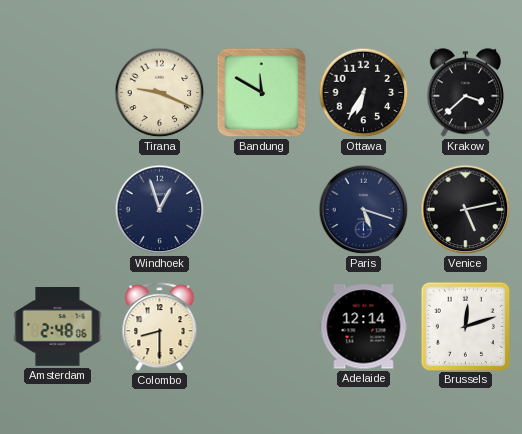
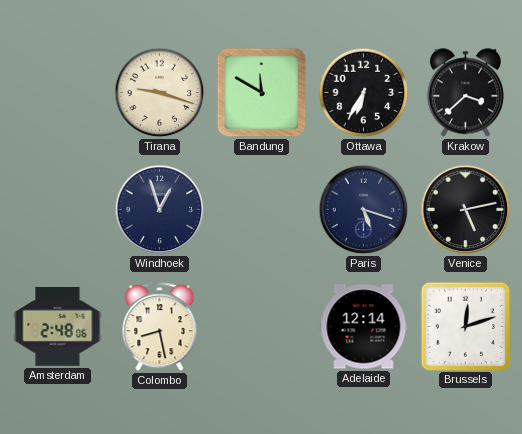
Tirana: 9:19 -> 9:18
Colombo: 8:30 -> 8:28
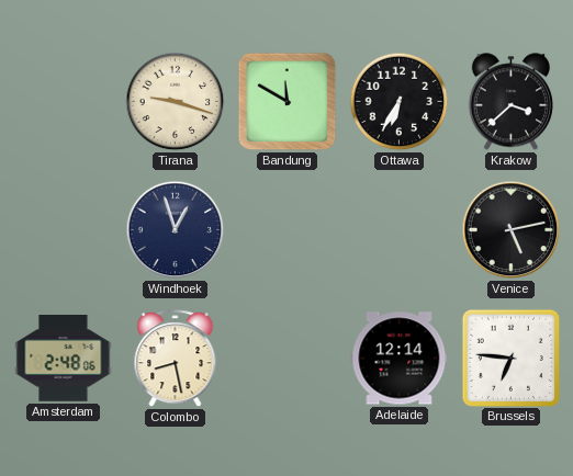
Paris: 5:18 -> none
Brussels: 12:12 -> 6:46
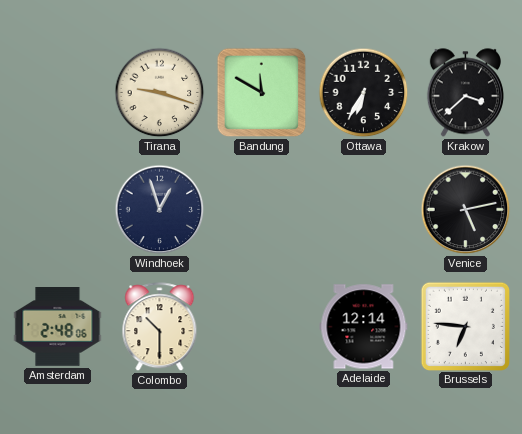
Colombo: 8:28 -> 10:30
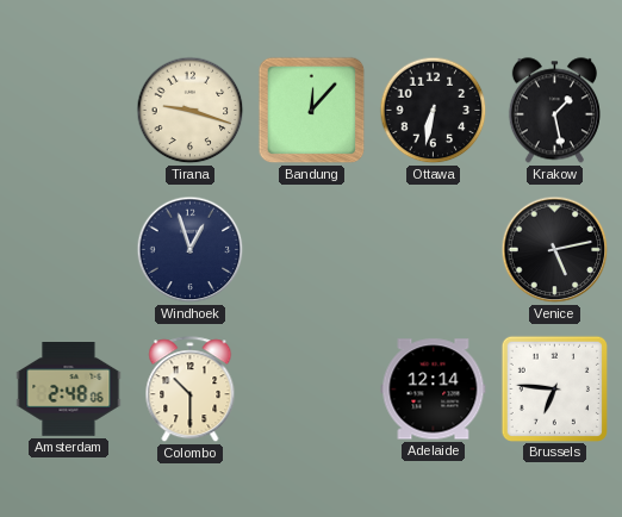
Bandung: 11:50 -> 12:07
Ottawa: 6:35 -> 6:32
Krakow: 3:38 -> 1:28
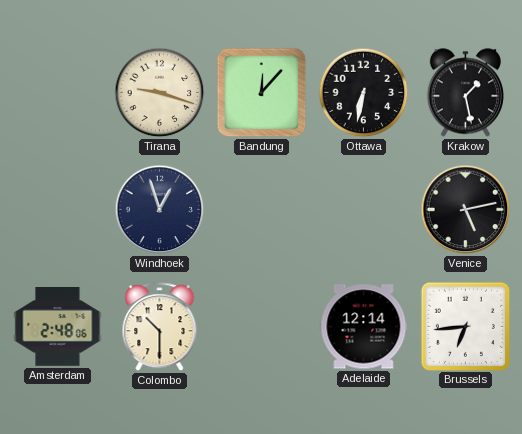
Brussels: 6:46 -> 6:44
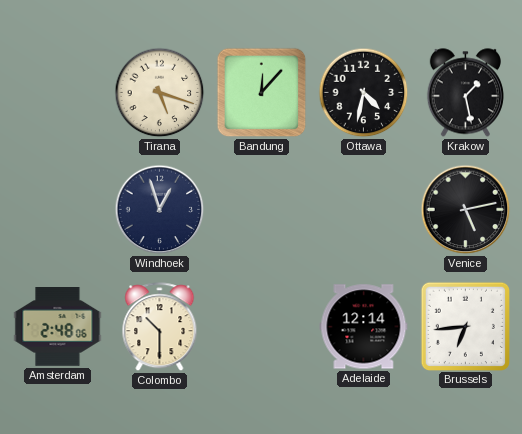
Tirana: 9:18 -> 5:18
Ottawa: 6:32 -> 4:32
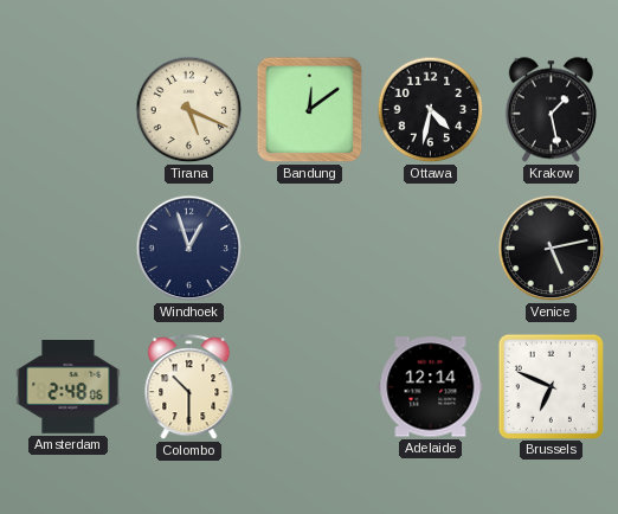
Tirana: 5:18 -> 5:19
Bandung: 12:07 -> 12:09
Brussels: 6:44 -> 6:49
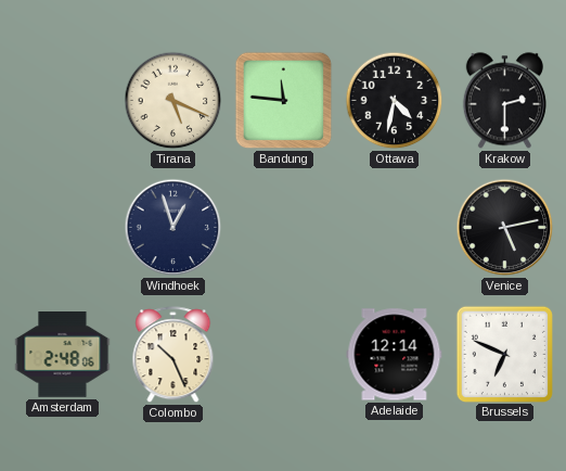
Bandung: 12:09 -> 11:46
Krakow: 1:28 -> 2:30
Colombo: 10:30 -> 10:26
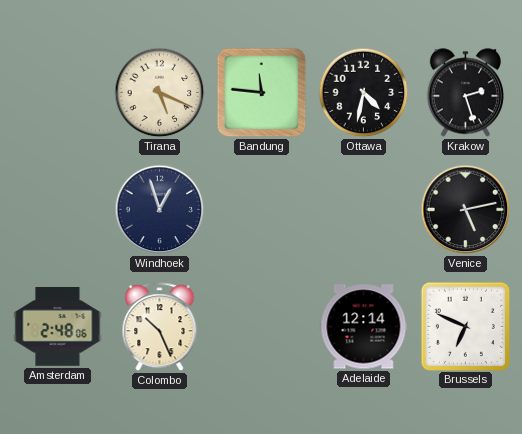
Krakow: 2:30 -> 2:27
